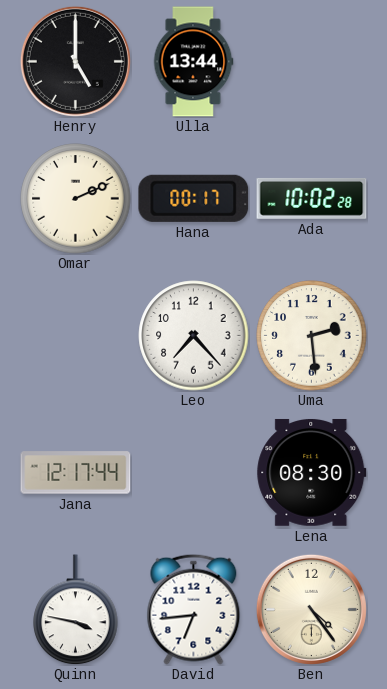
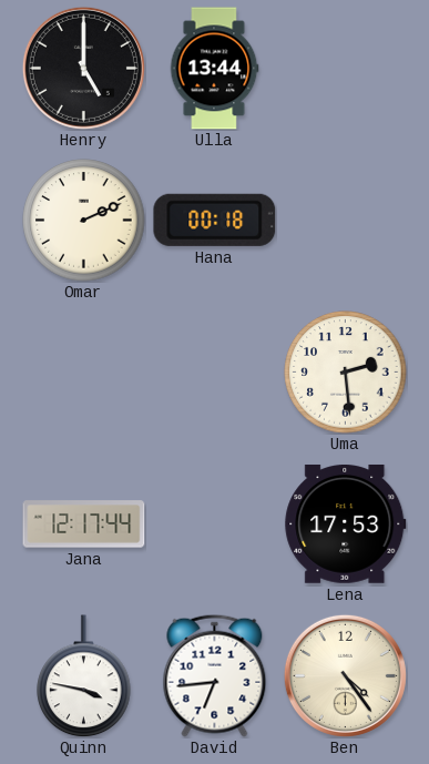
Hana: 00:17 -> 00:18
Ada: 10:02 -> none
Leo: 7:23 -> none
Lena: 08:30 -> 17:53
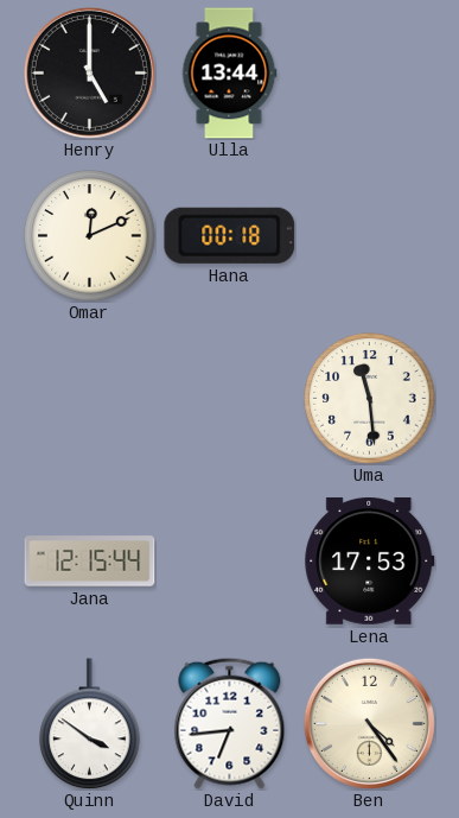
Omar: 2:11 -> 12:11
Uma: 2:29 -> 11:29
Jana: 12:17 -> 12:15
Quinn: 3:47 -> 3:51
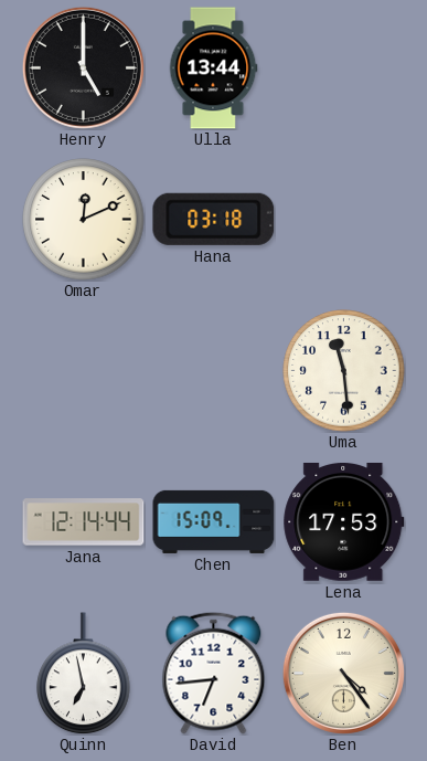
Hana: 00:18 -> 03:18
Jana: 12:15 -> 12:14
Chen: none -> 15:09
Quinn: 3:51 -> 6:58
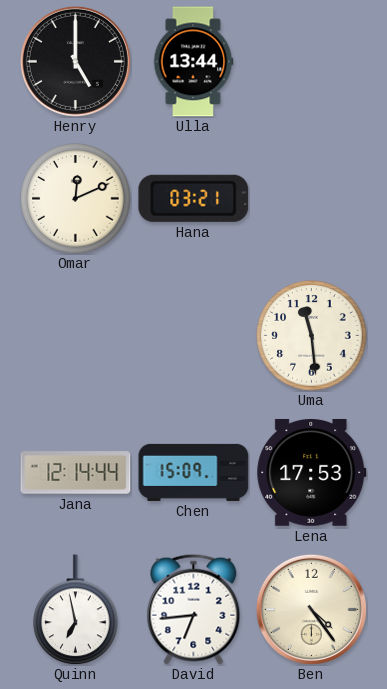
Hana: 03:18 -> 03:21
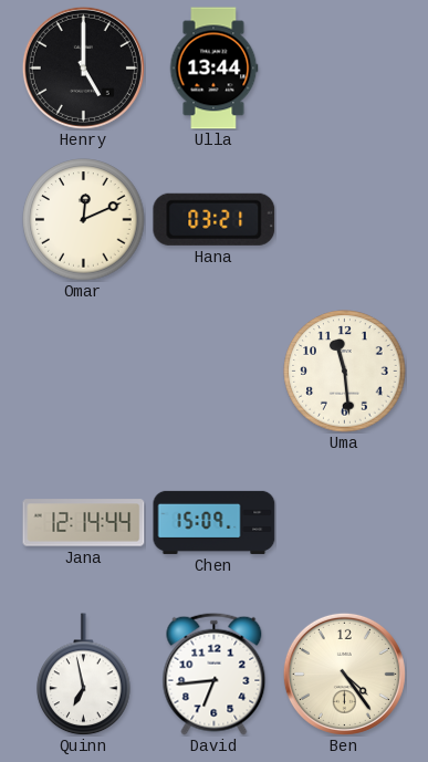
Lena: 17:53 -> none
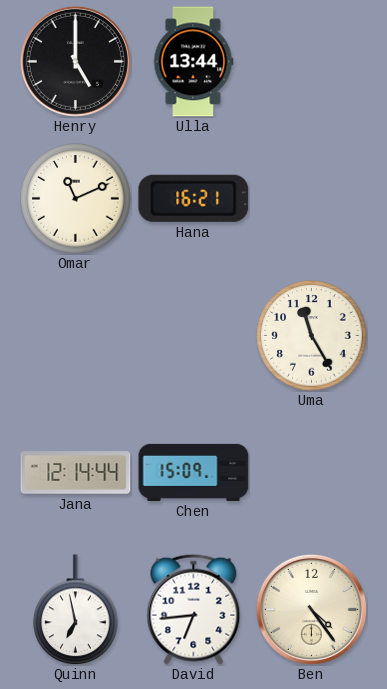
Omar: 12:11 -> 11:11
Hana: 03:21 -> 16:21
Uma: 11:29 -> 11:25
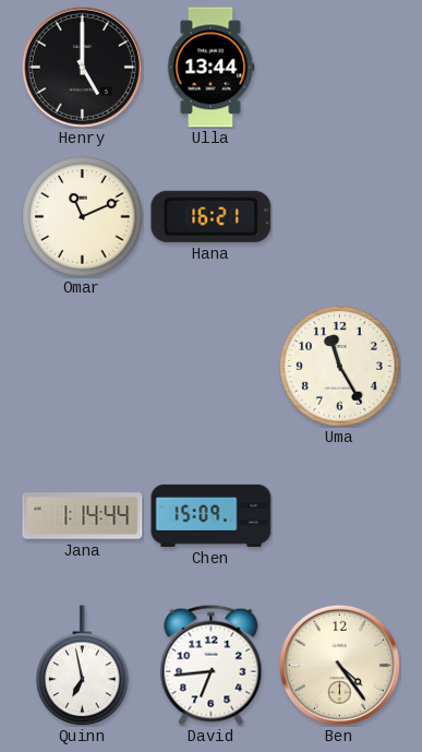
Jana: 12:14 -> 1:14
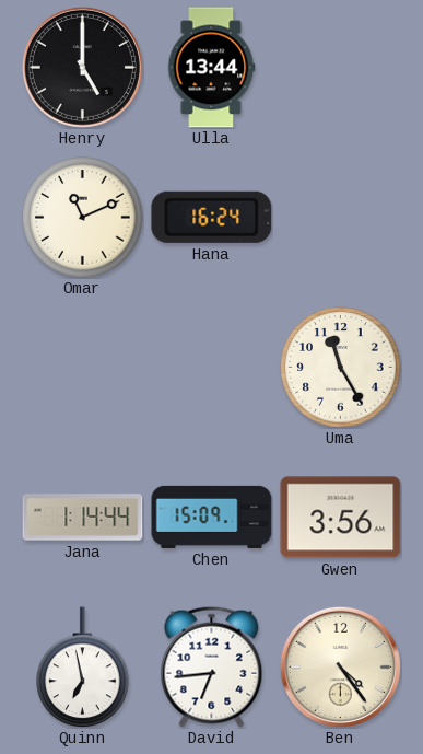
Hana: 16:21 -> 16:24
Gwen: none -> 3:56
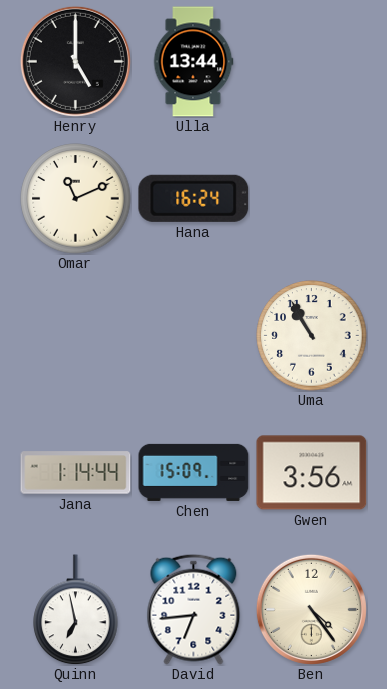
Uma: 11:25 -> 10:55
